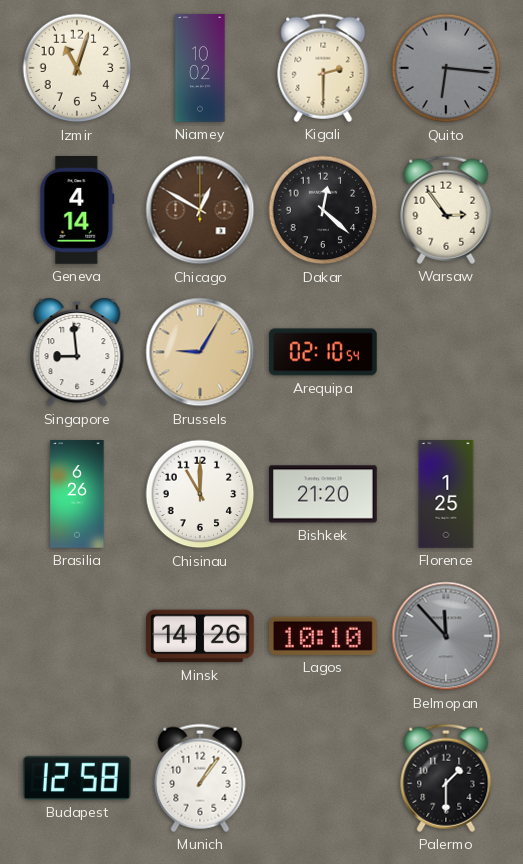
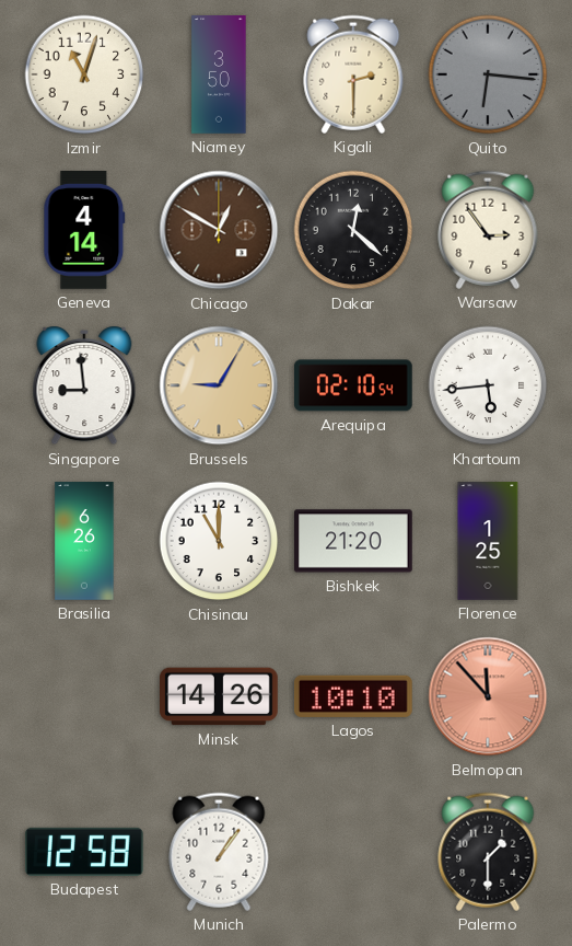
Niamey: 10:02 -> 3:50
Khartoum: none -> 5:44
Belmopan dial: grey -> salmon
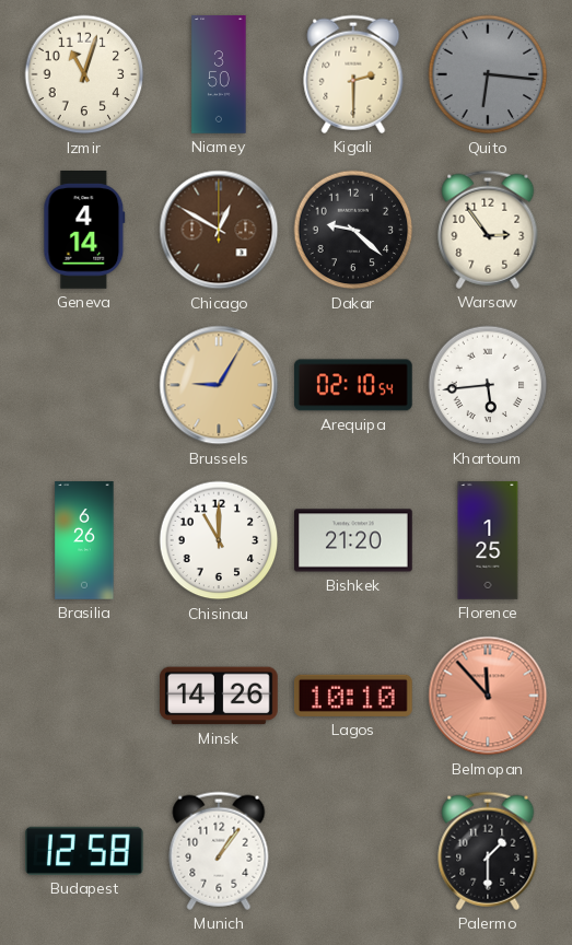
Dakar: 12:22 -> 9:22
Singapore: 8:59 -> none
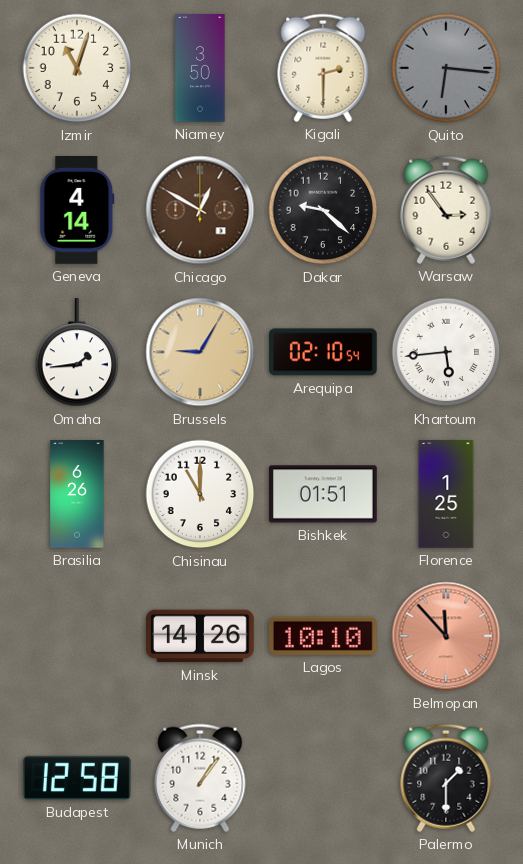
Omaha: none -> 1:44
Bishkek: 21:20 -> 01:51
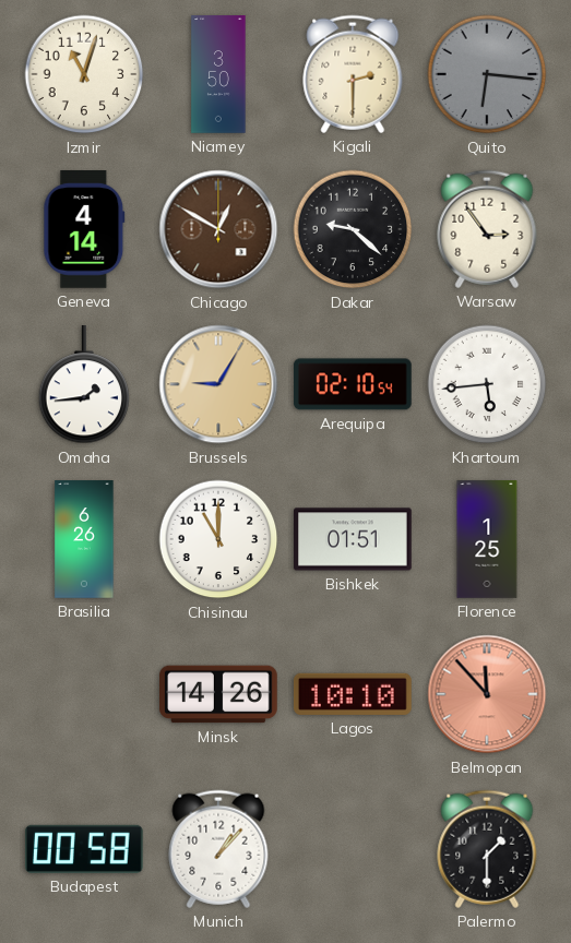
Budapest: 12:58 -> 00:58
Munich: 1:06 -> 1:07
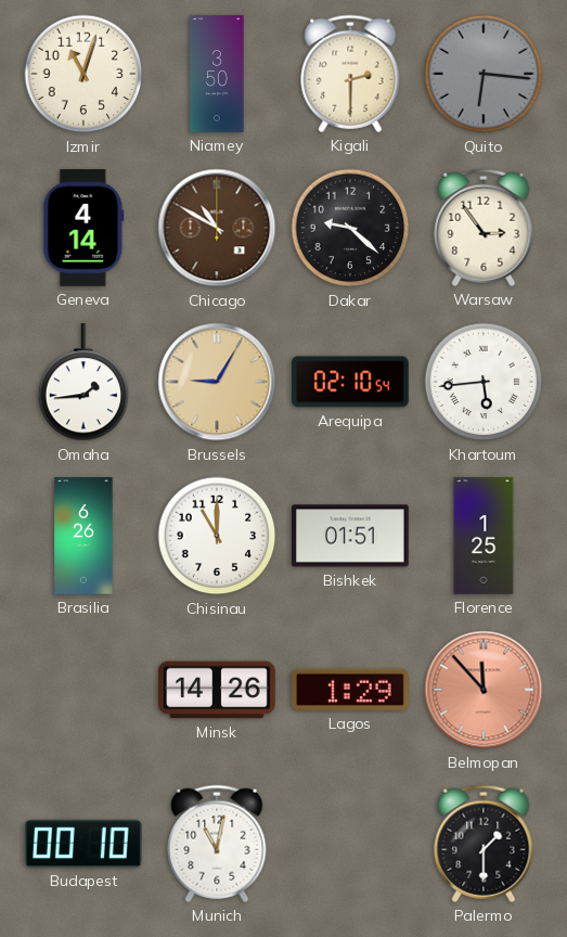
Chicago: 12:50 -> 10:50
Lagos: 10:10 -> 1:29
Budapest: 00:58 -> 00:10
Munich: 1:07 -> 11:02
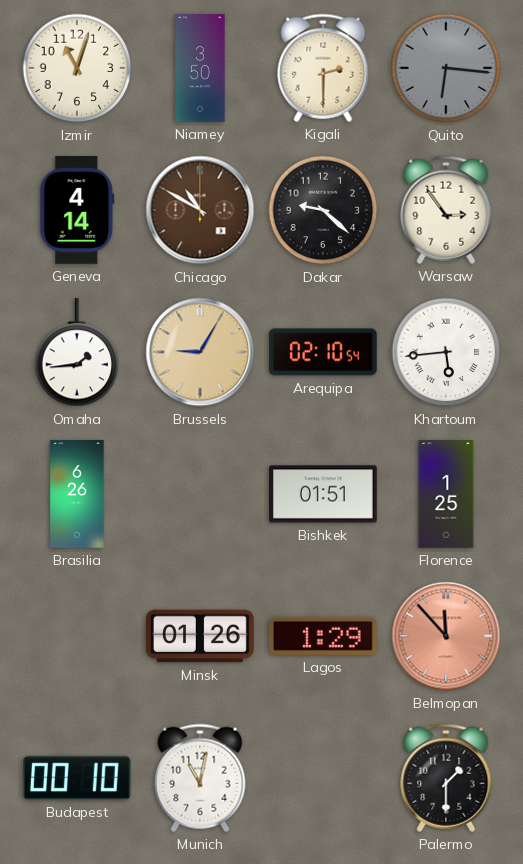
Chisinau: 11:00 -> none
Minsk: 14:26 -> 01:26
